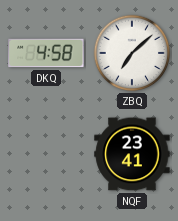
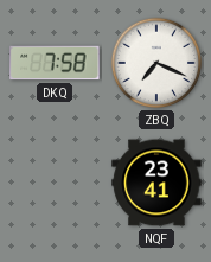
DKQ: 4:58 -> 7:58
ZBQ: 7:08 -> 7:19
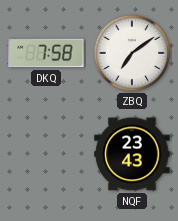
ZBQ: 7:19 -> 7:09
NQF: 23:41 -> 23:43
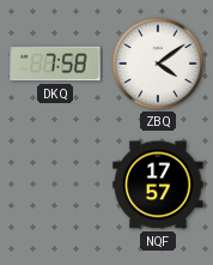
ZBQ: 7:09 -> 4:09
NQF: 23:43 -> 17:57
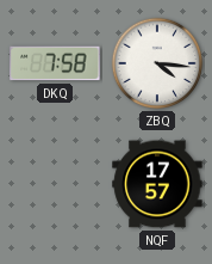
ZBQ: 4:09 -> 4:16
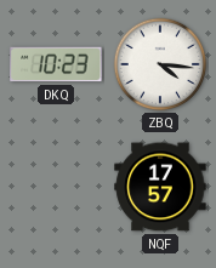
DKQ: 7:58 -> 10:23
